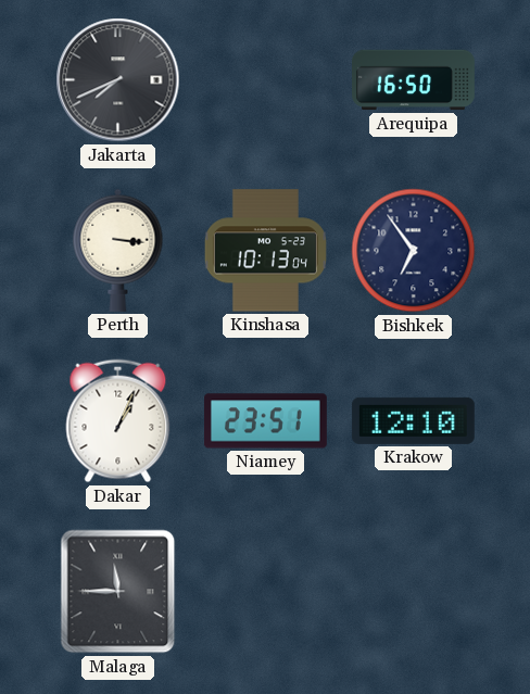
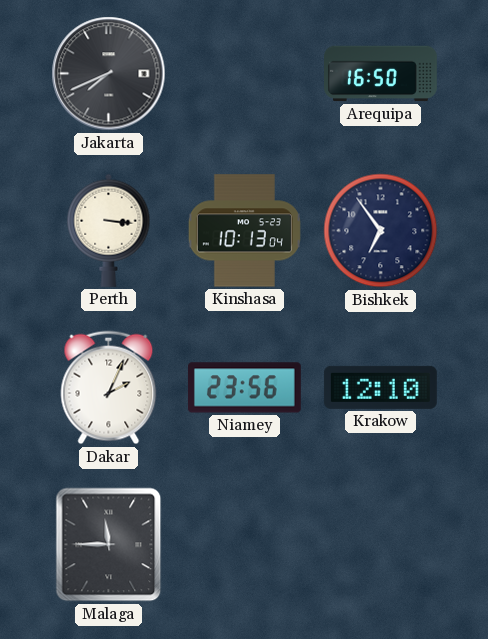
Dakar: 1:04 -> 2:04
Niamey: 23:51 -> 23:56
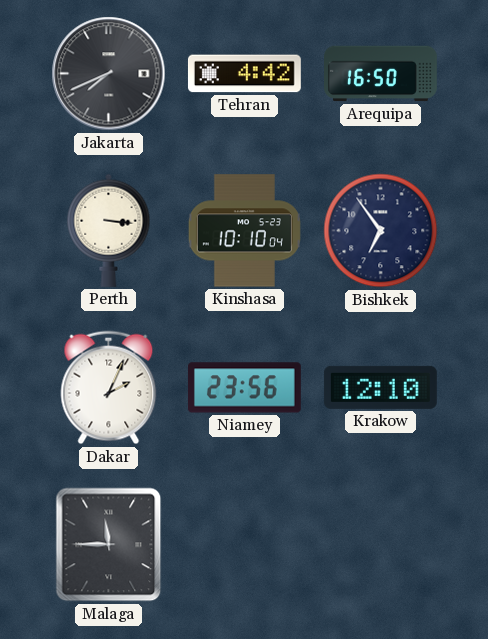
Tehran: none -> 4:42
Kinshasa: 10:13 -> 10:10
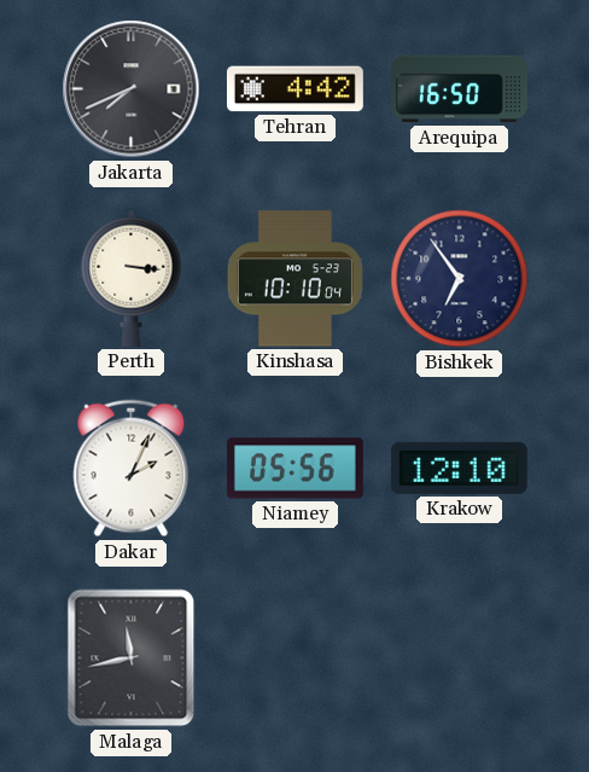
Niamey: 23:56 -> 05:56
Malaga: 11:45 -> 11:43
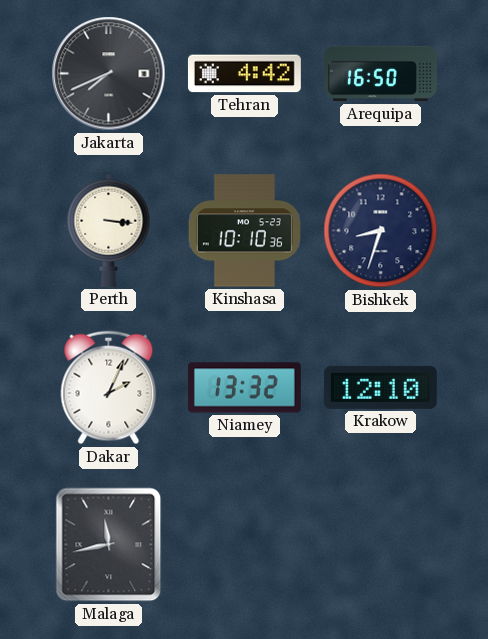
Kinshasa: 10:10:04 -> 10:10:36
Bishkek: 6:54 -> 8:33
Niamey: 05:56 -> 13:32
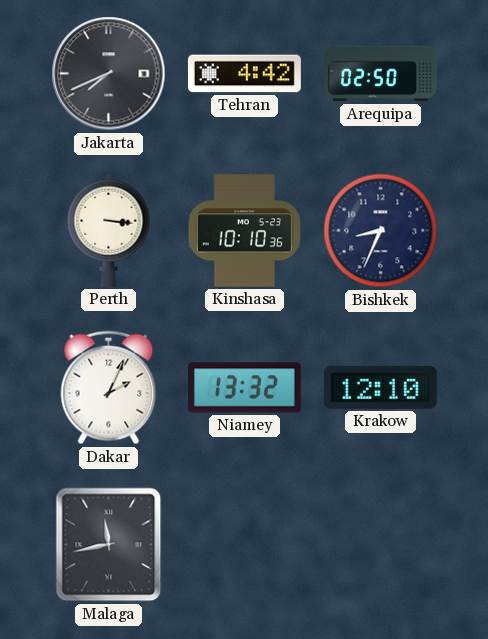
Arequipa: 16:50 -> 02:50
Bishkek: 8:33 -> 8:34
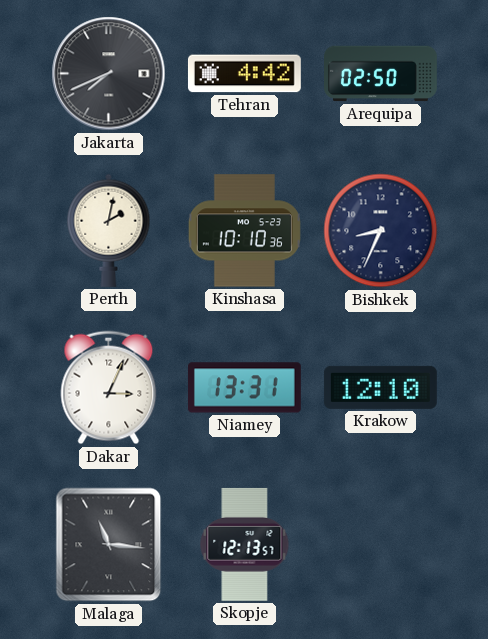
Perth: 3:16 -> 2:02
Dakar: 2:04 -> 3:04
Niamey: 13:32 -> 13:31
Malaga: 11:43 -> 11:16
Skopje: none -> 12:13
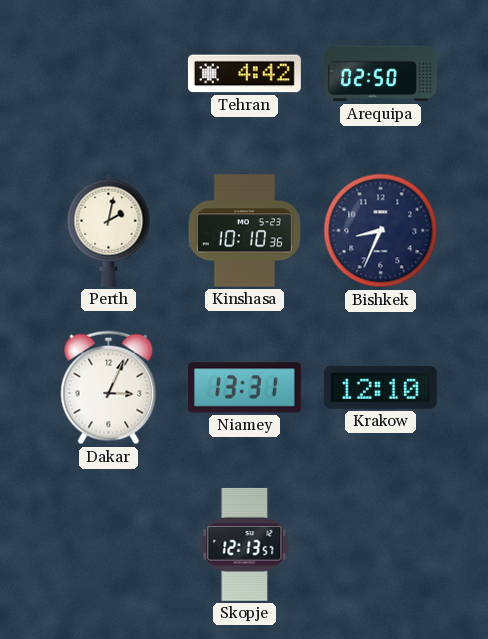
Jakarta: 7:41 -> none
Malaga: 11:16 -> none
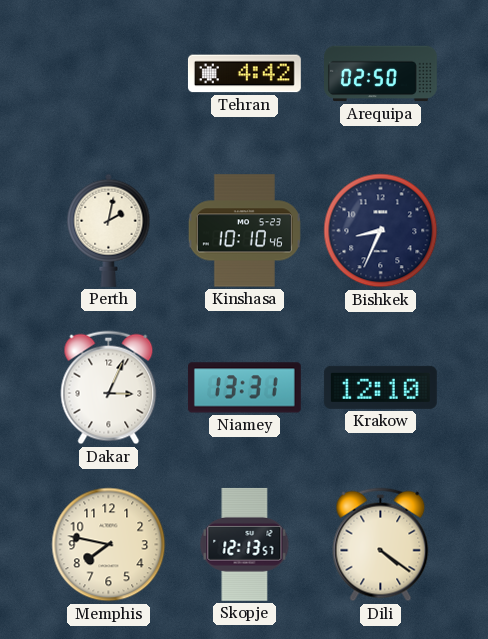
Kinshasa: 10:10:36 -> 10:10:46
Memphis: none -> 7:47
Dili: none -> 4:21
